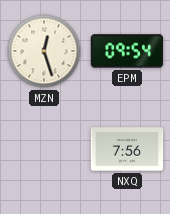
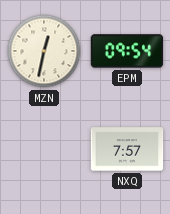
MZN: 12:27 -> 12:32
NXQ: 7:56 -> 7:57
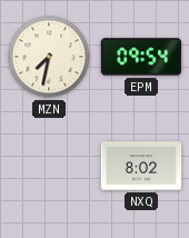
MZN: 12:32 -> 7:32
NXQ: 7:57 -> 8:02
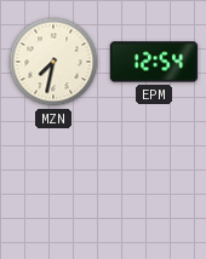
EPM: 09:54 -> 12:54
NXQ: 8:02 -> none
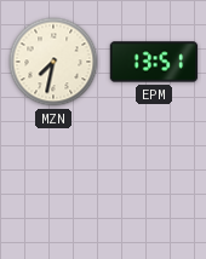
EPM: 12:54 -> 13:51
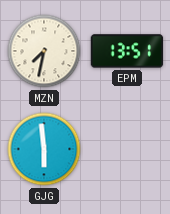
GJG: none -> 5:59
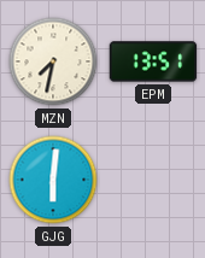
GJG: 5:59 -> 6:01
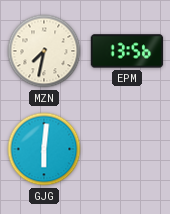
EPM: 13:51 -> 13:56
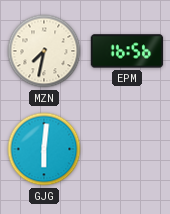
EPM: 13:56 -> 16:56
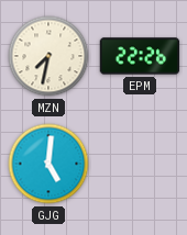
EPM: 16:56 -> 22:26
GJG: 6:01 -> 5:01
